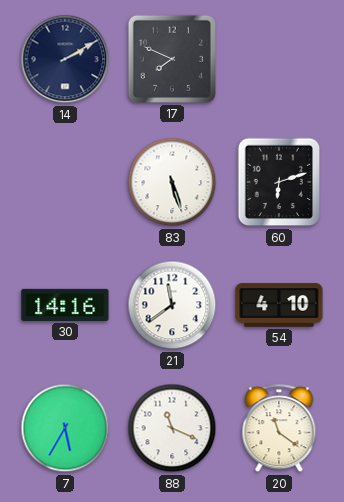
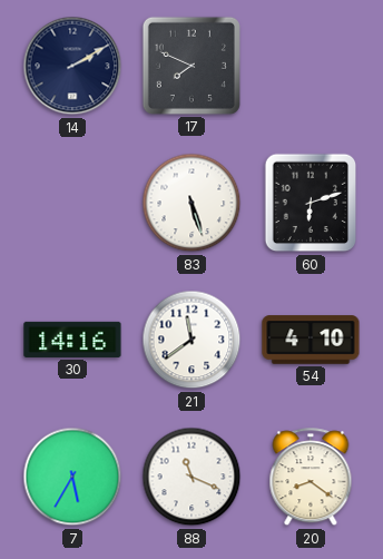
20: 11:21 -> 8:21
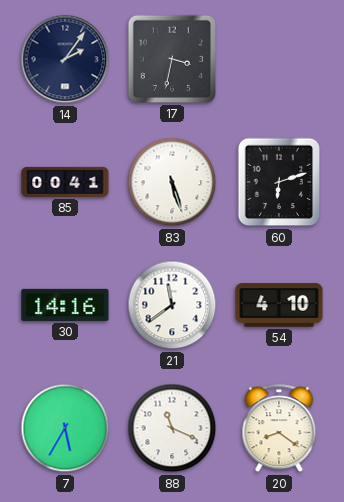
14: 2:10 -> 2:06
17: 7:49 -> 3:32
85: none -> 00:41
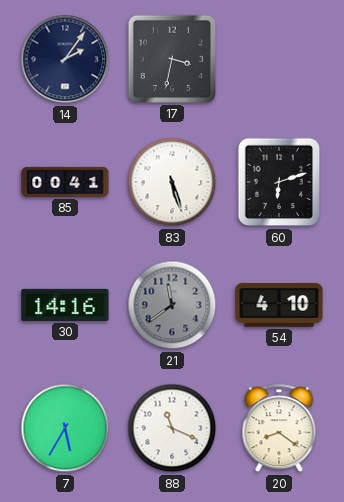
21 dial: white -> grey
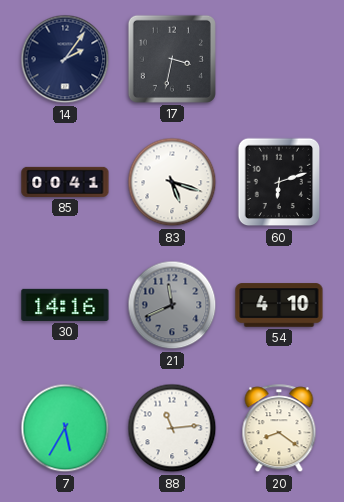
83: 5:27 -> 5:18
21: 11:39 -> 11:41
88: 11:19 -> 11:14
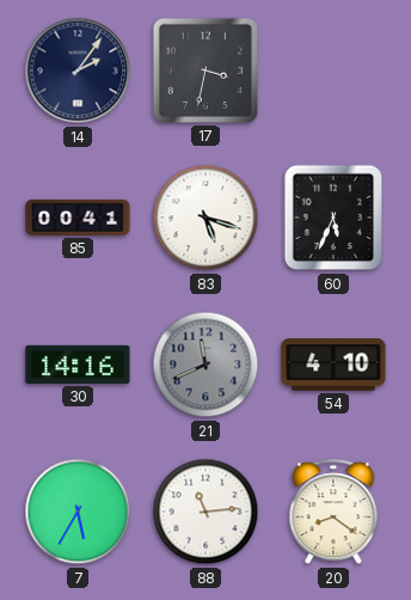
60: 6:12 -> 5:34
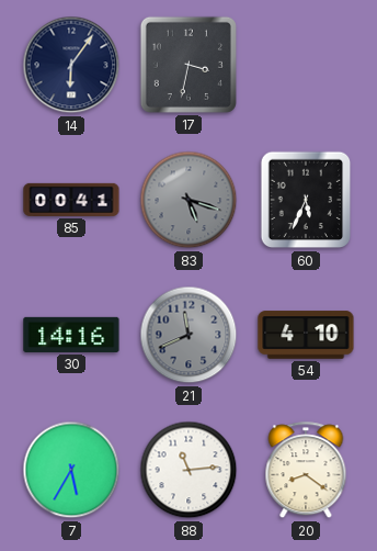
14: 2:06 -> 6:06
83 dial: white -> grey
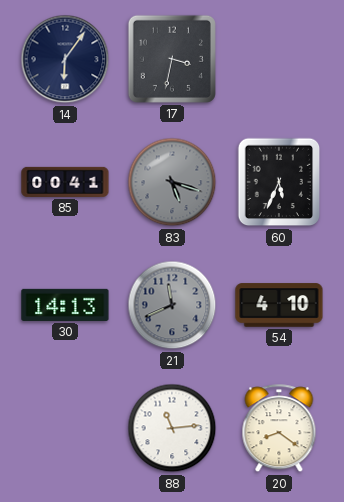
30: 14:16 -> 14:13
7: 5:35 -> none
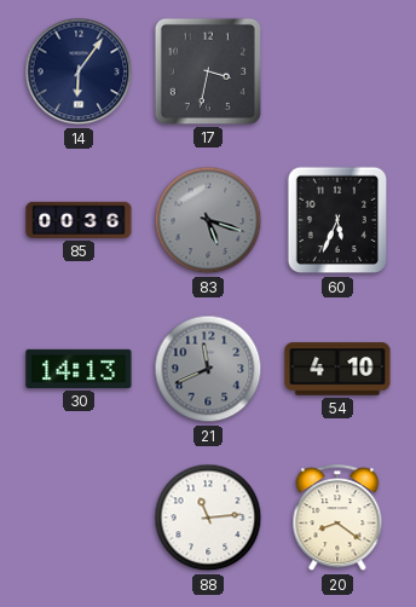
85: 00:41 -> 00:36
